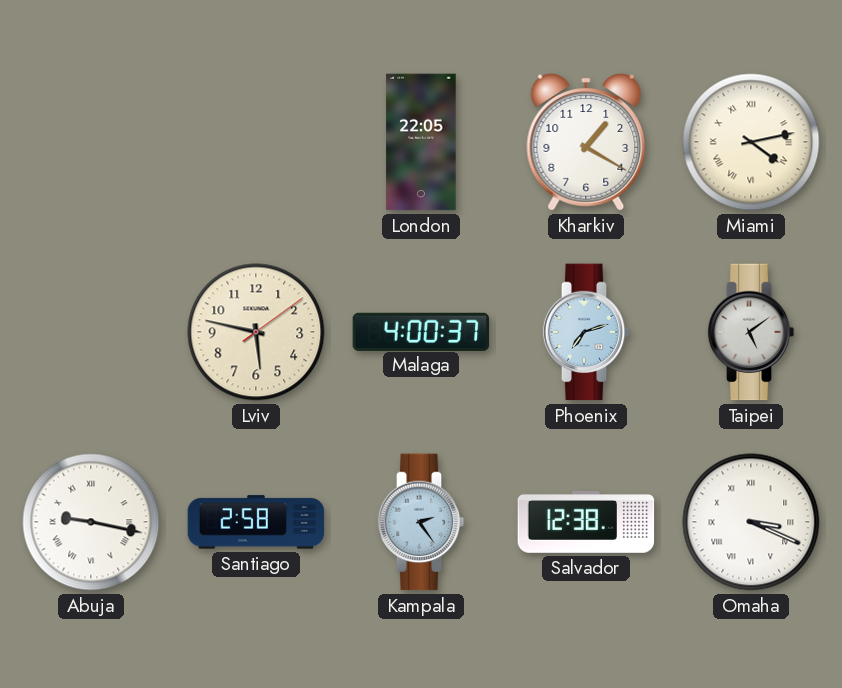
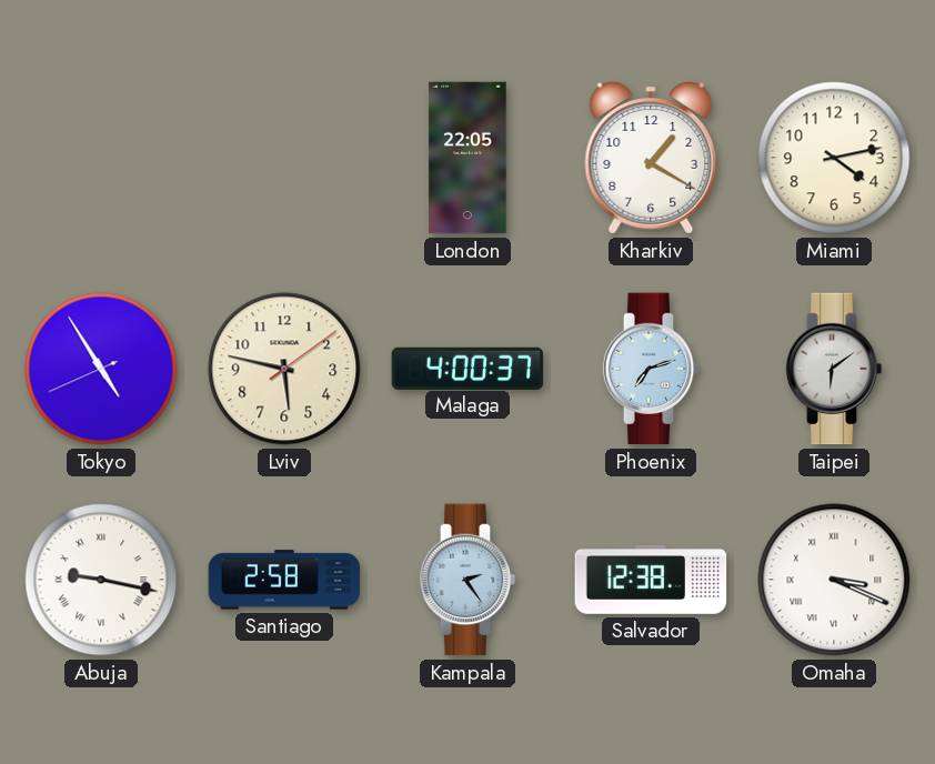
Miami numerals: Roman -> Arabic
Tokyo: none -> 4:54
Taipei: 5:09 -> 6:09
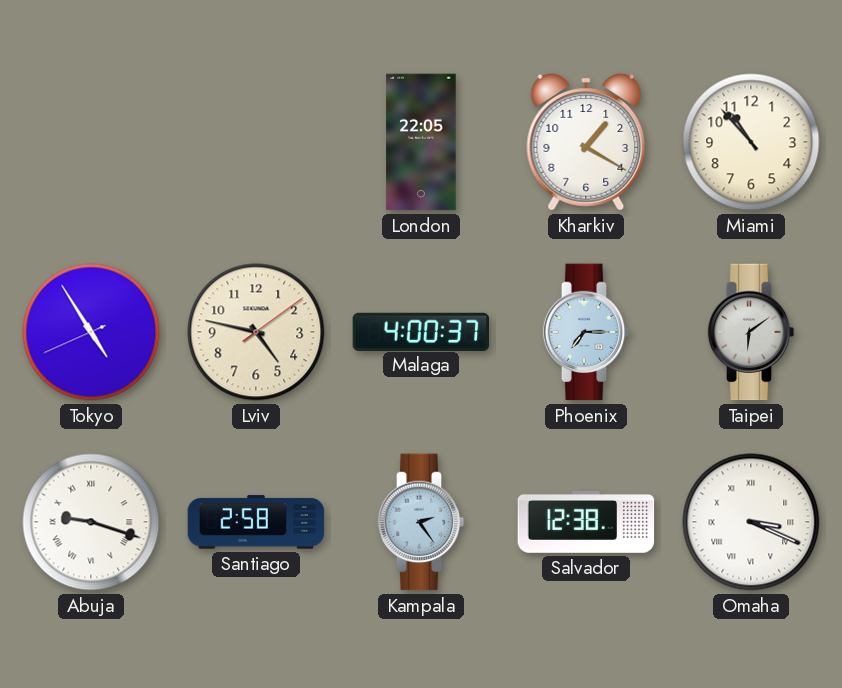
Miami: 4:13 -> 10:53
Lviv: 5:47 -> 4:47
Phoenix: 7:12 -> 7:15
Abuja: 9:17 -> 9:18
